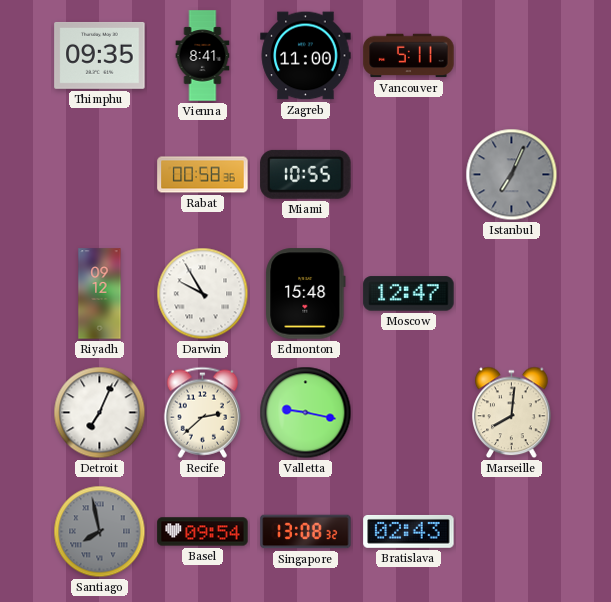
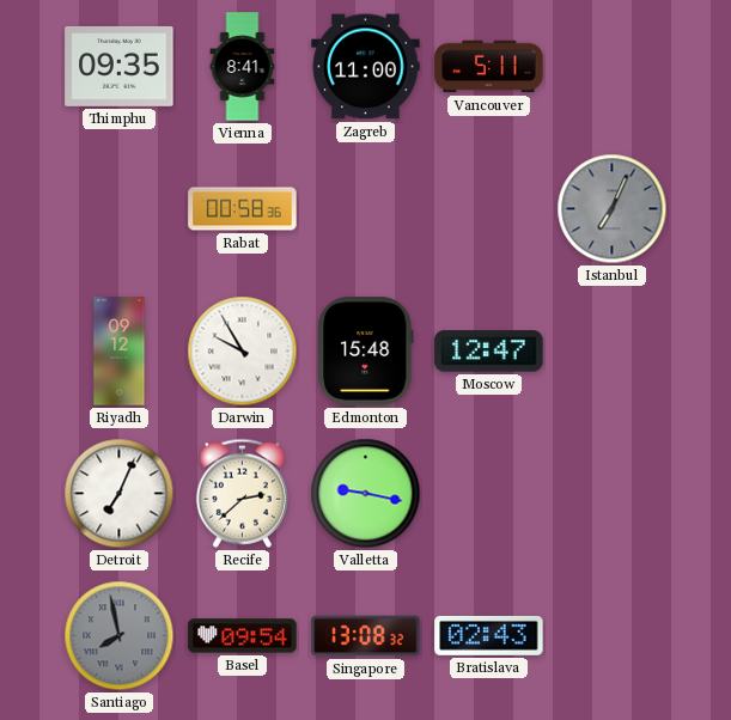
Miami: 10:55 -> none
Marseille: 8:01 -> none
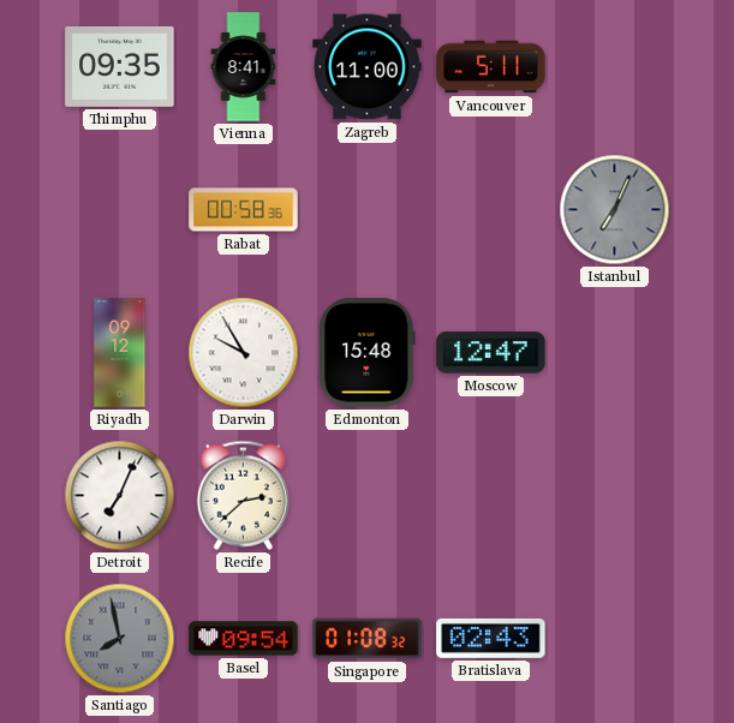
Valletta: 9:17 -> none
Singapore: 13:08 -> 01:08
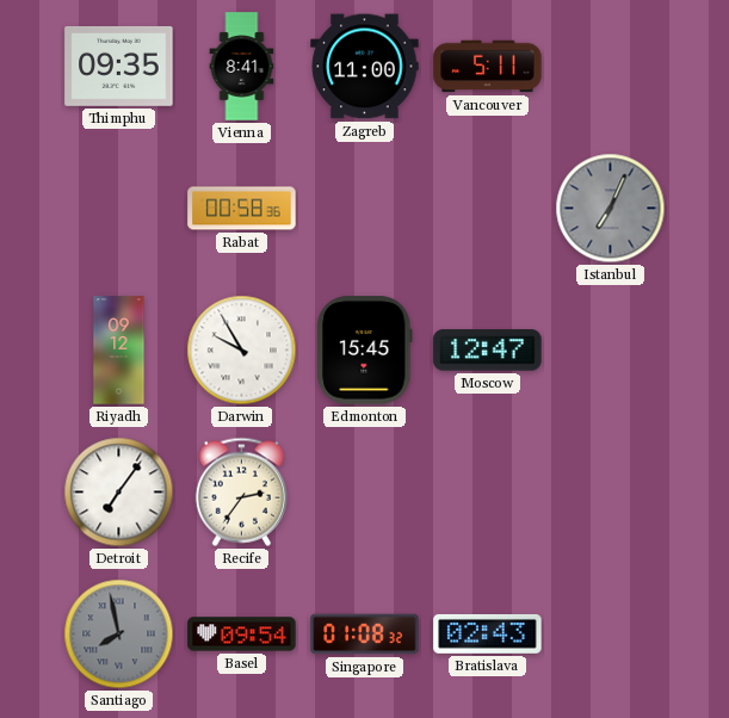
Edmonton: 15:48 -> 15:45
Detroit: 7:04 -> 7:06
Recife: 2:38 -> 2:36
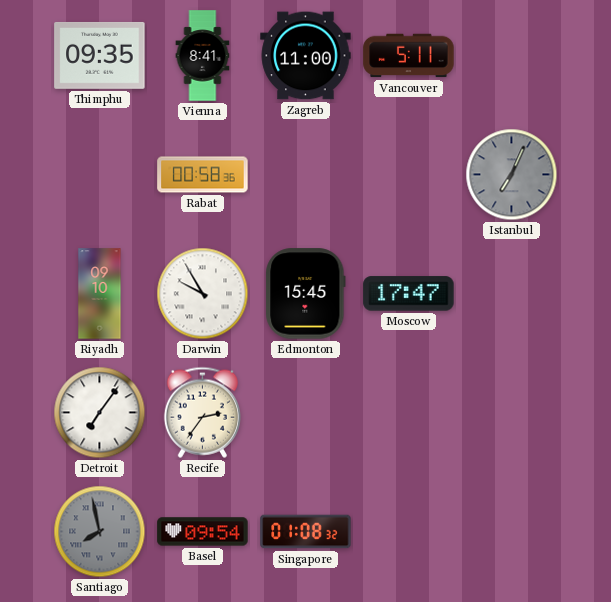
Riyadh: 09:12 -> 09:10
Moscow: 12:47 -> 17:47
Bratislava: 02:43 -> none
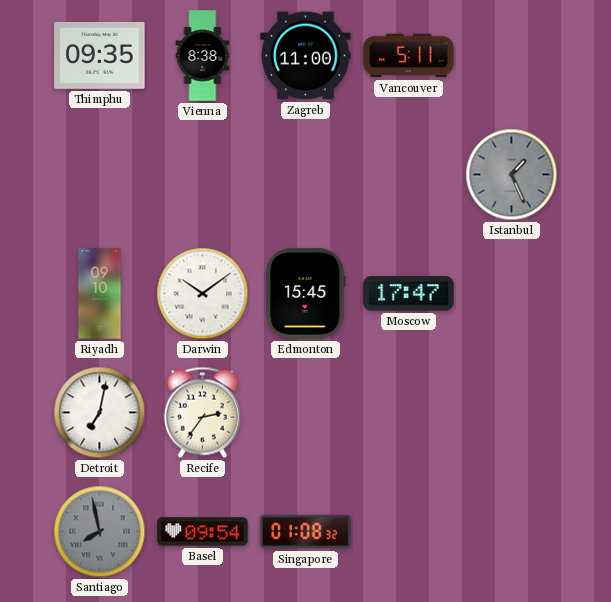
Vienna: 8:41 -> 8:38
Rabat: 00:58 -> none
Istanbul: 7:04 -> 1:26
Darwin: 9:55 -> 10:09
Detroit: 7:06 -> 7:02
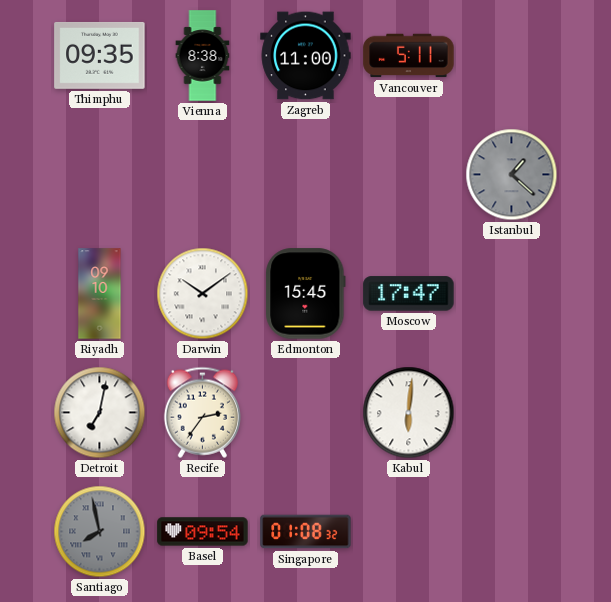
Istanbul: 1:26 -> 1:22
Kabul: none -> 6:01
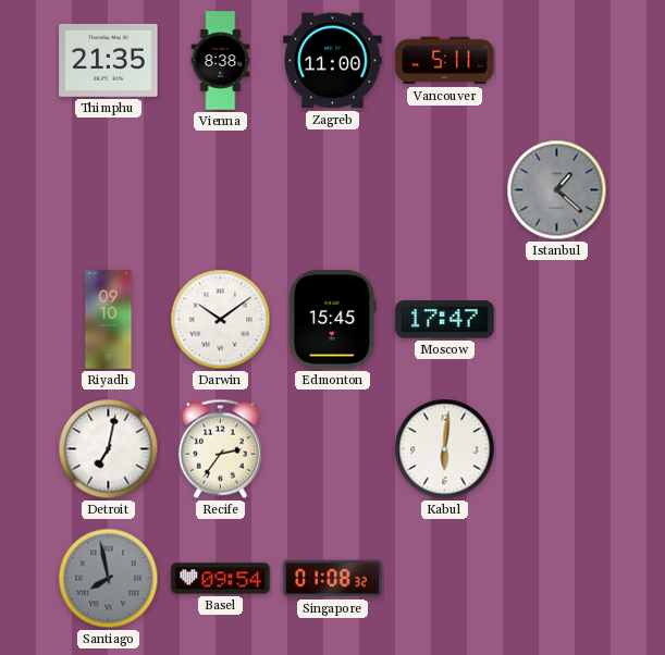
Thimphu: 09:35 -> 21:35
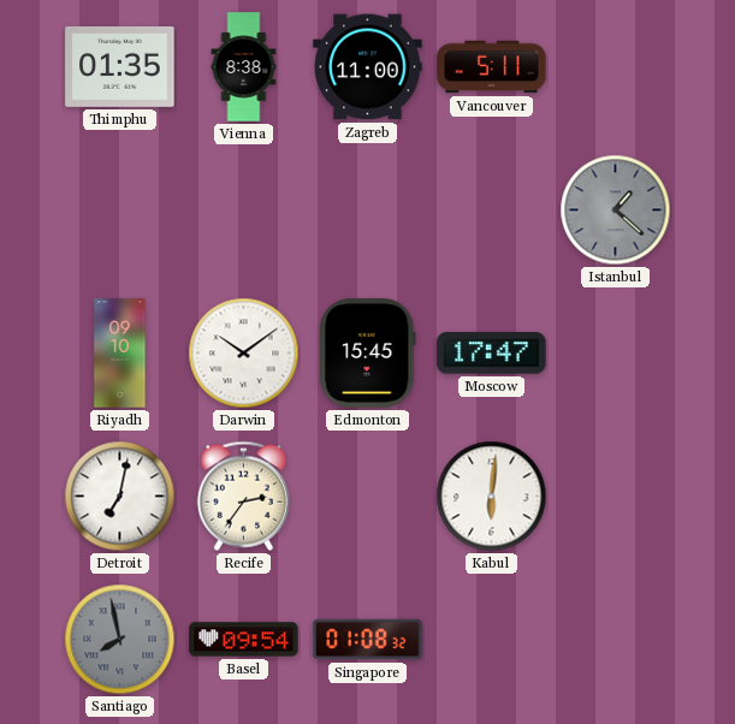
Thimphu: 21:35 -> 01:35
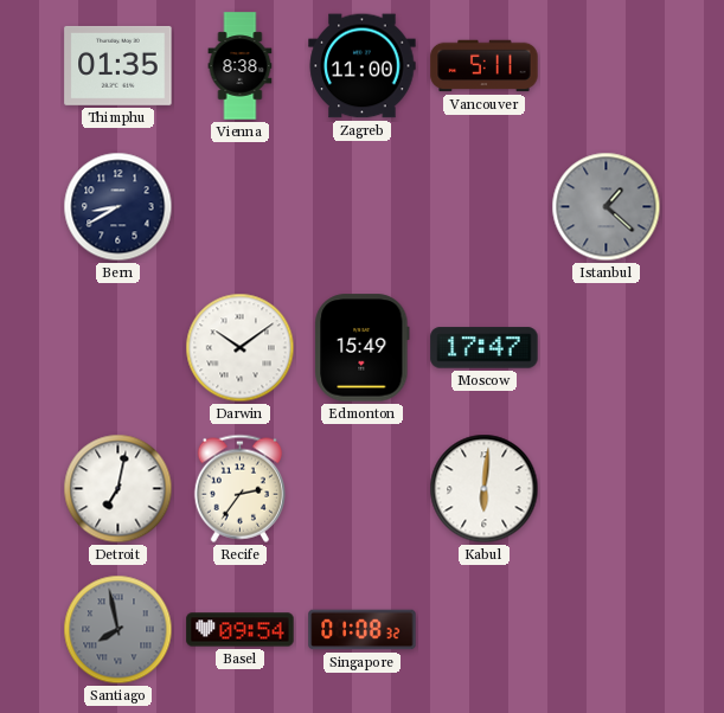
Bern: none -> 8:40
Riyadh: 09:10 -> none
Edmonton: 15:45 -> 15:49
